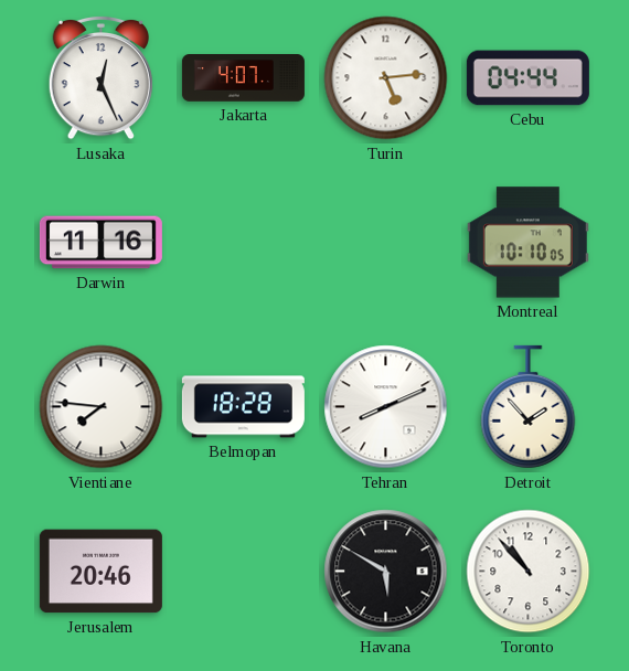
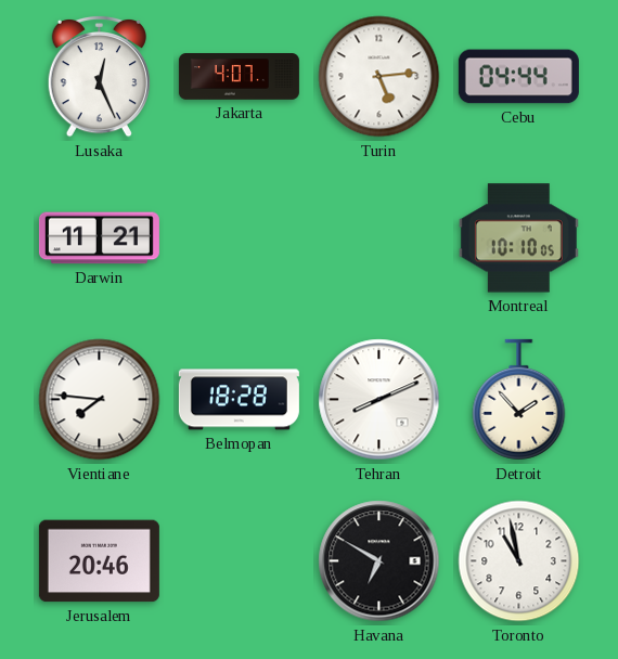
Darwin: 11:16 -> 11:21
Havana: 5:50 -> 6:50
Toronto: 10:53 -> 10:58
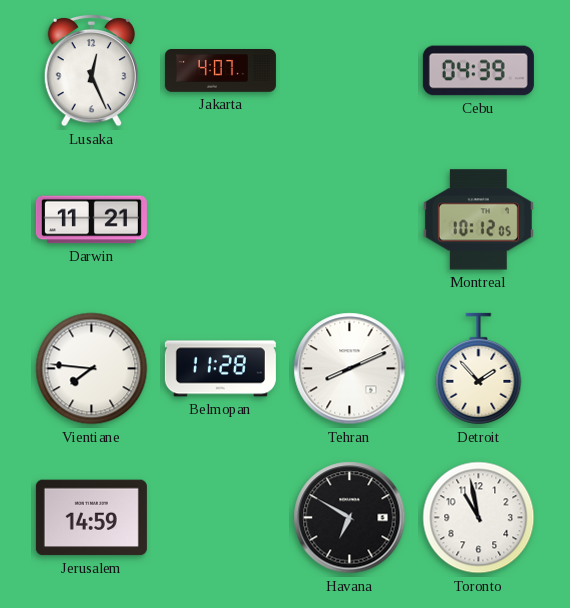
Turin: 5:14 -> none
Cebu: 04:44 -> 04:39
Montreal: 10:10 -> 10:12
Belmopan: 18:28 -> 11:28
Jerusalem: 20:46 -> 14:59
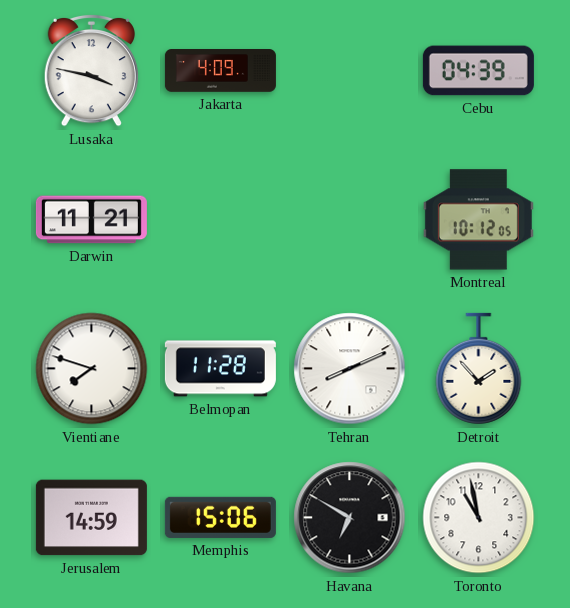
Lusaka: 12:26 -> 3:47
Jakarta: 4:07 -> 4:09
Vientiane: 7:46 -> 7:48
Memphis: none -> 15:06
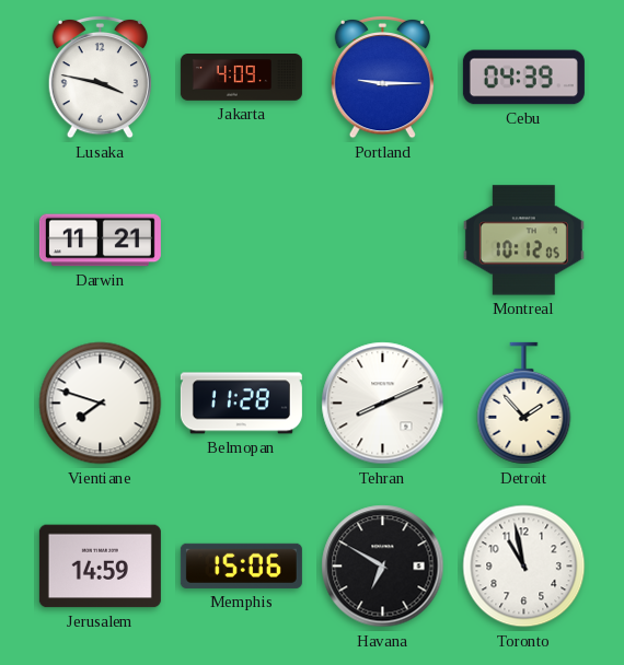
Portland: none -> 9:15
